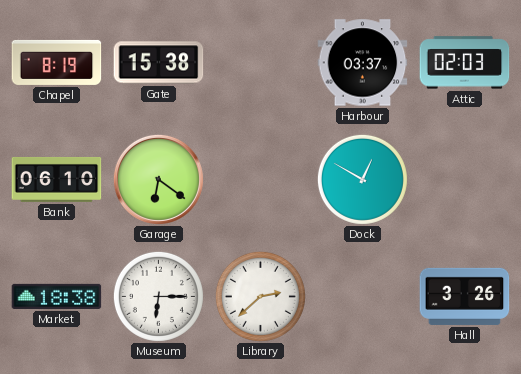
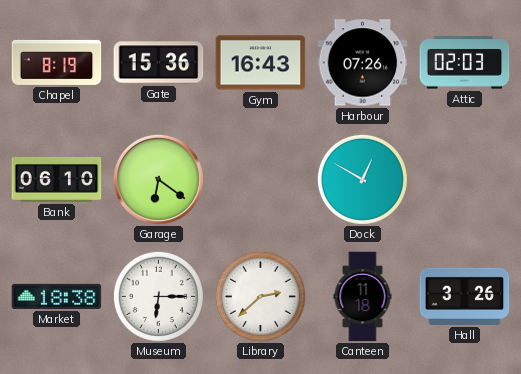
Gate: 15:38 -> 15:36
Gym: none -> 16:43
Harbour: 03:37 -> 07:26
Canteen: none -> 11:18
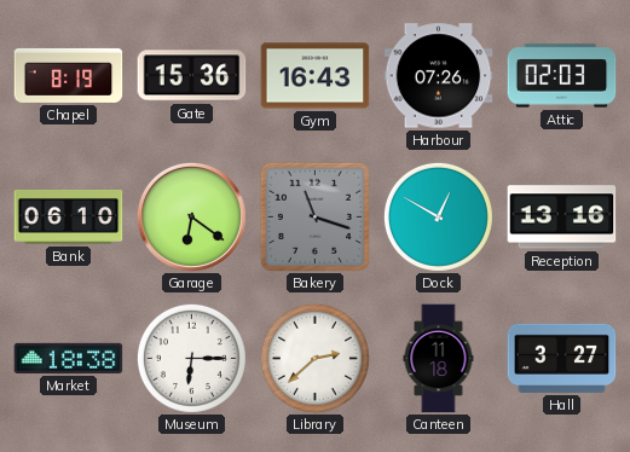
Bakery: none -> 11:18
Reception: none -> 13:16
Hall: 3:26 -> 3:27
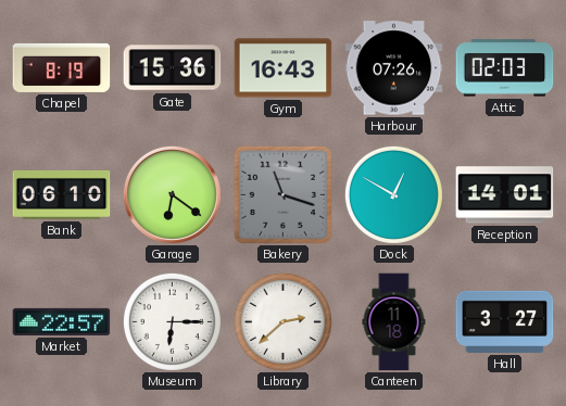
Reception: 13:16 -> 14:01
Market: 18:38 -> 22:57
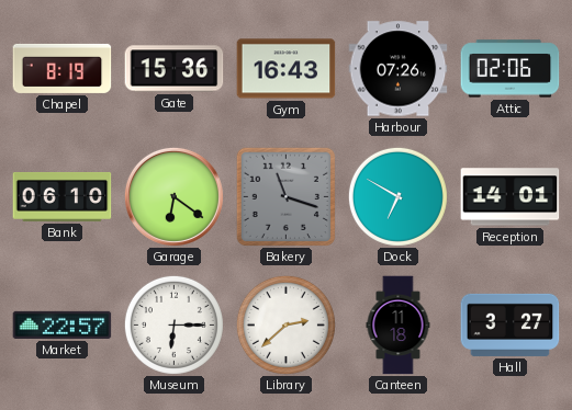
Attic: 02:03 -> 02:06
Dock: 12:50 -> 6:50
